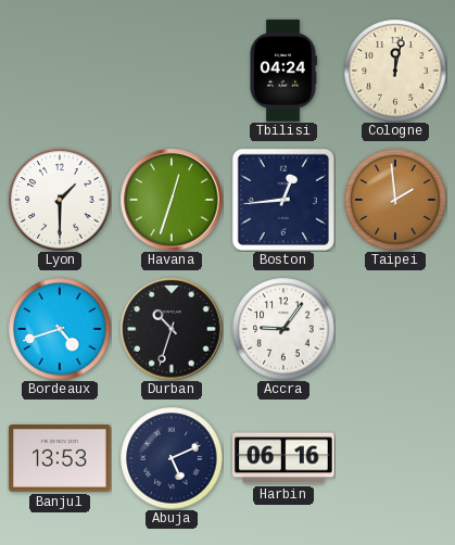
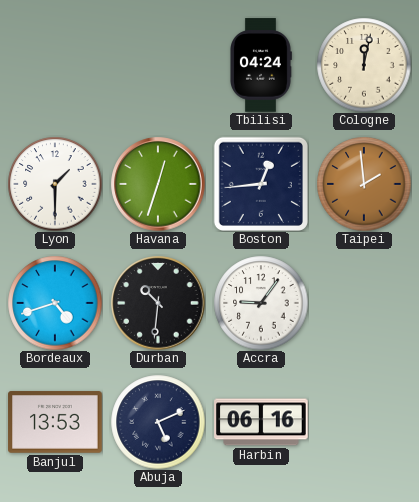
Durban: 10:33 -> 10:31
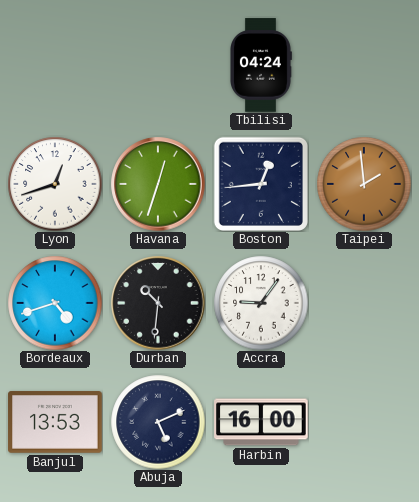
Cologne: 12:02 -> none
Lyon: 1:30 -> 12:42
Harbin: 06:16 -> 16:00
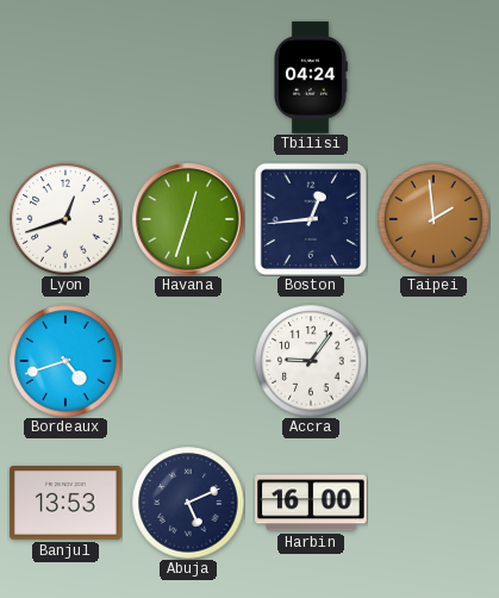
Durban: 10:31 -> none
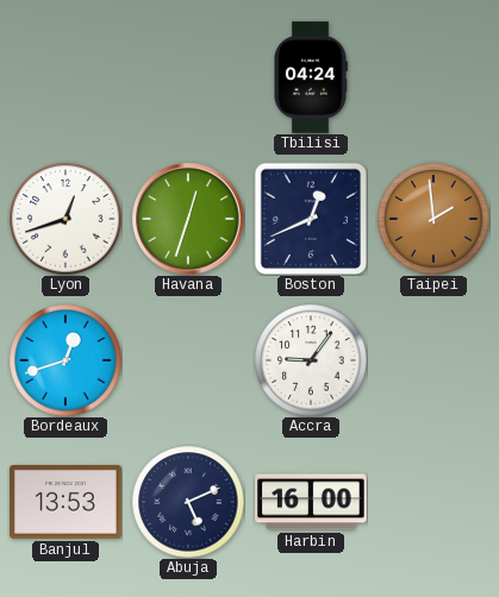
Boston: 12:44 -> 12:41
Bordeaux: 4:42 -> 12:42
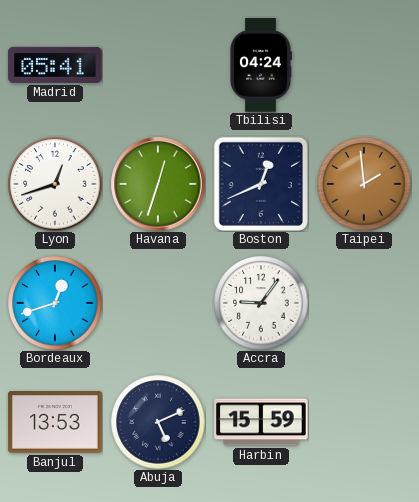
Madrid: none -> 05:41
Harbin: 16:00 -> 15:59
